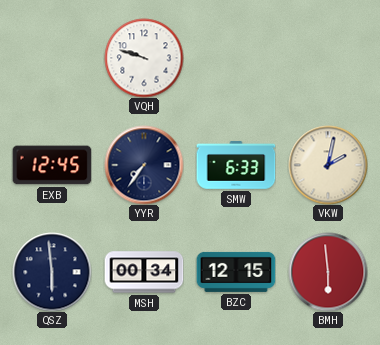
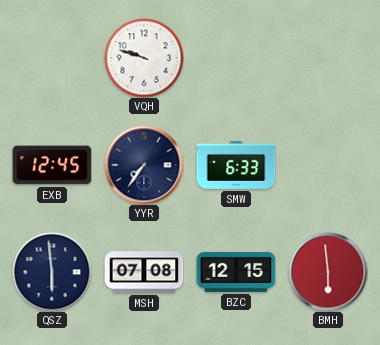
VKW: 2:02 -> none
MSH: 00:34 -> 07:08
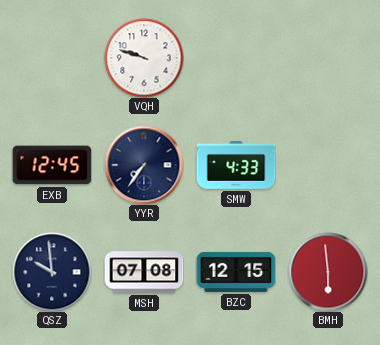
SMW: 6:33 -> 4:33
QSZ: 5:59 -> 9:59
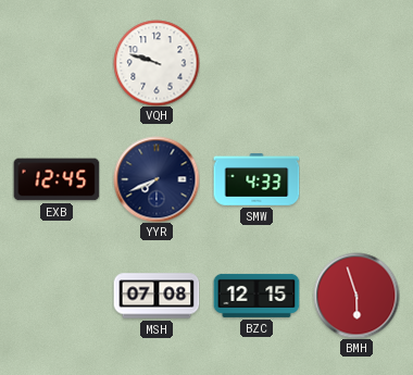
YYR: 7:36 -> 7:41
QSZ: 9:59 -> none
BMH: 5:59 -> 5:57
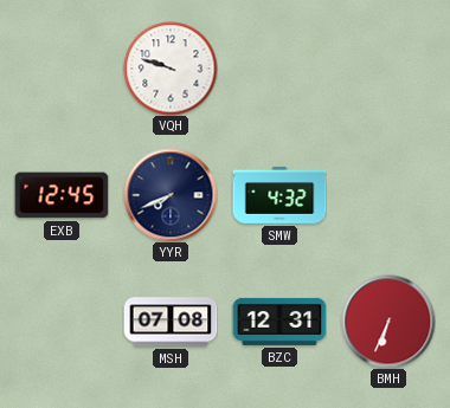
SMW: 4:33 -> 4:32
BZC: 12:15 -> 12:31
BMH: 5:57 -> 6:34
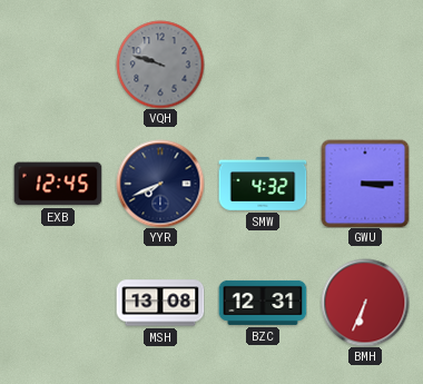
VQH dial: white -> grey
GWU: none -> 3:15
MSH: 07:08 -> 13:08
